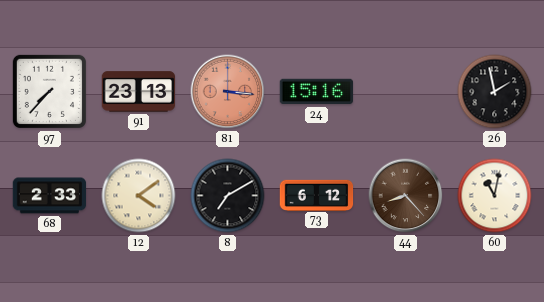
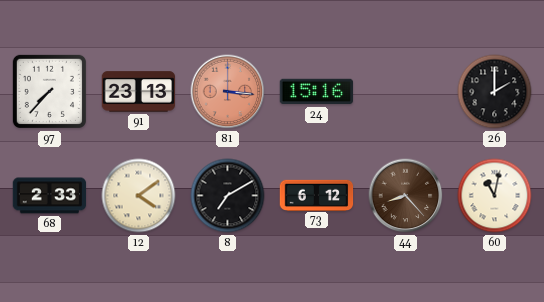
26: 1:58 -> 2:00
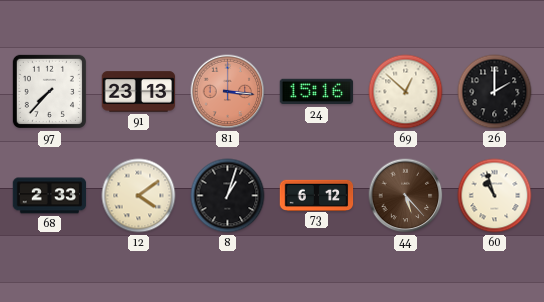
69: none -> 12:52
8: 7:10 -> 1:03
44: 8:23 -> 5:23
60: 11:02 -> 10:57
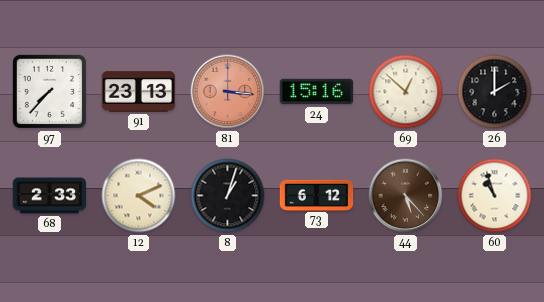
12: 4:09 -> 4:11
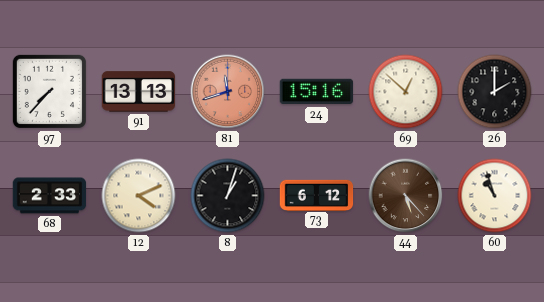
91: 23:13 -> 13:13
81: 3:16 -> 11:42
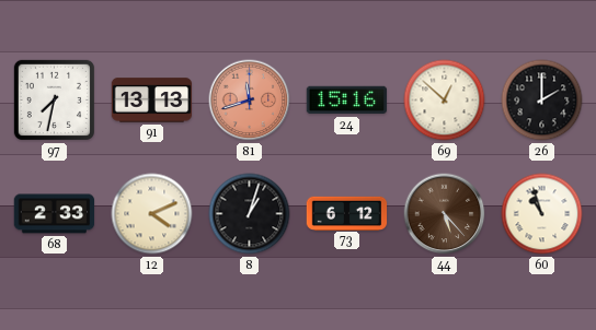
97: 7:37 -> 7:32
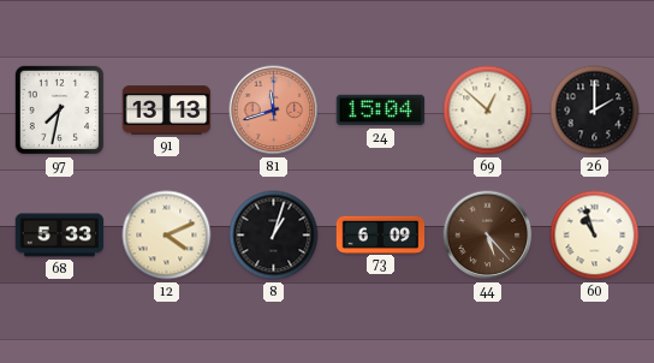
24: 15:16 -> 15:04
68: 2:33 -> 5:33
73: 6:12 -> 6:09
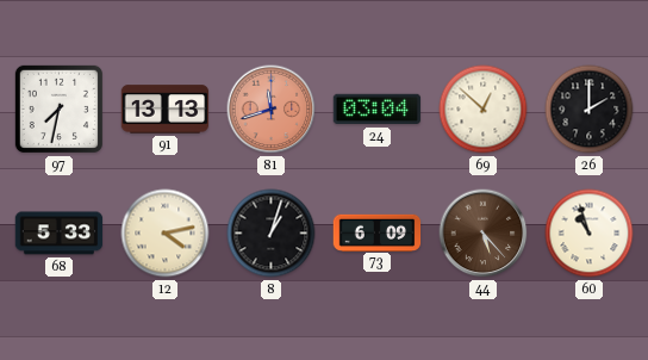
24: 15:04 -> 03:04
12: 4:11 -> 4:13
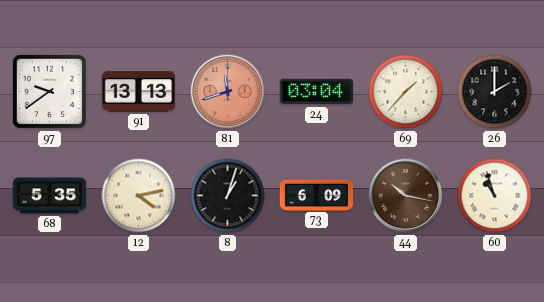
97: 7:32 -> 9:39
69: 12:52 -> 1:37
68: 5:33 -> 5:35
44: 5:23 -> 10:17
